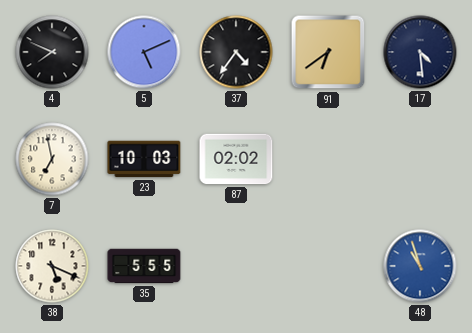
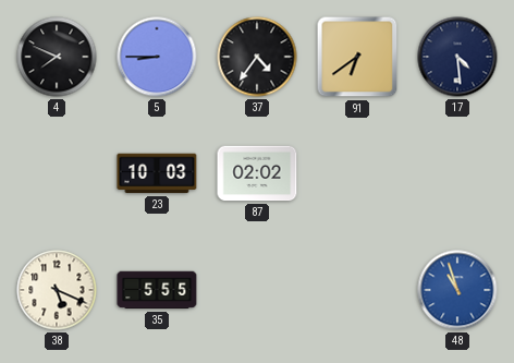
5: 5:11 -> 8:45
7: 6:58 -> none
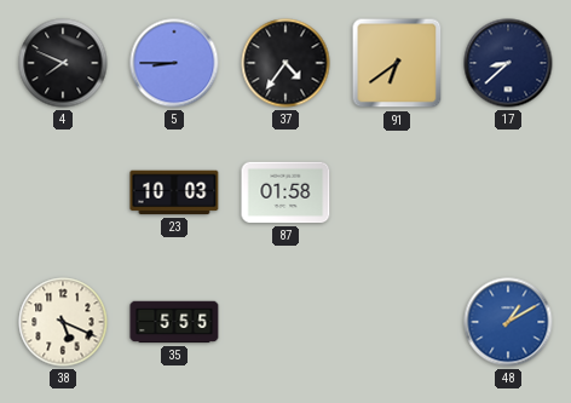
17: 4:29 -> 8:38
87: 02:02 -> 01:58
48: 10:57 -> 1:10
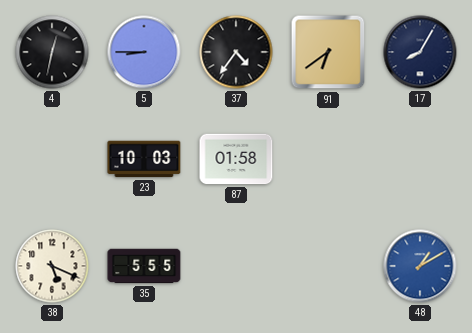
4: 7:49 -> 12:32
17: 8:38 -> 8:05
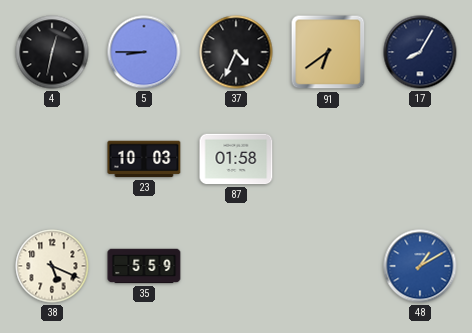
37: 4:36 -> 4:34
35: 5:55 -> 5:59
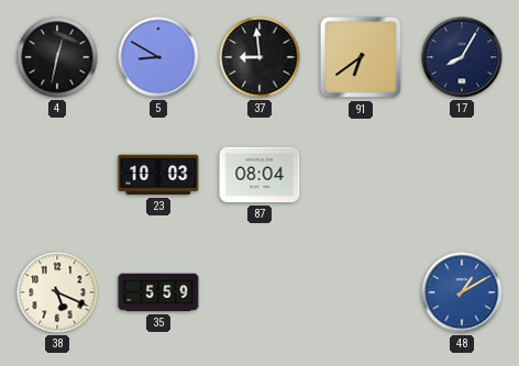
5: 8:45 -> 8:50
37: 4:34 -> 8:59
87: 01:58 -> 08:04
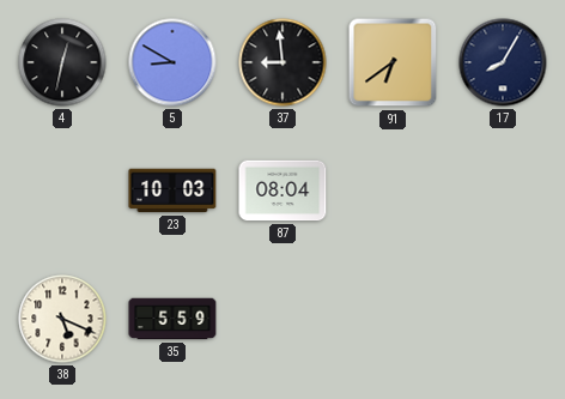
48: 1:10 -> none
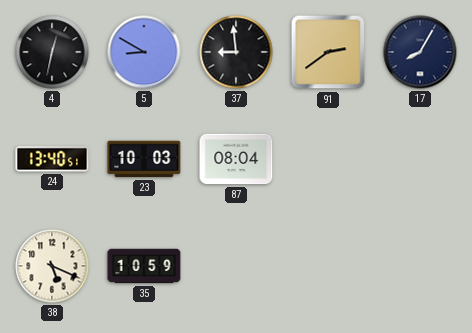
91: 6:39 -> 2:39
24: none -> 13:40
35: 5:59 -> 10:59
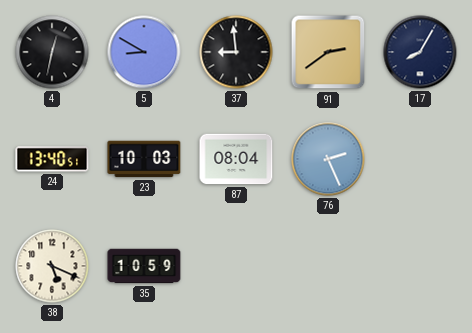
76: none -> 2:26
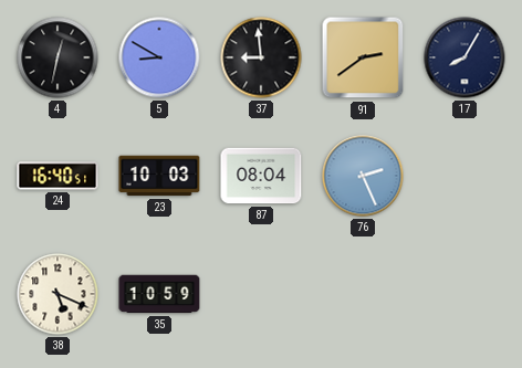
24: 13:40 -> 16:40
